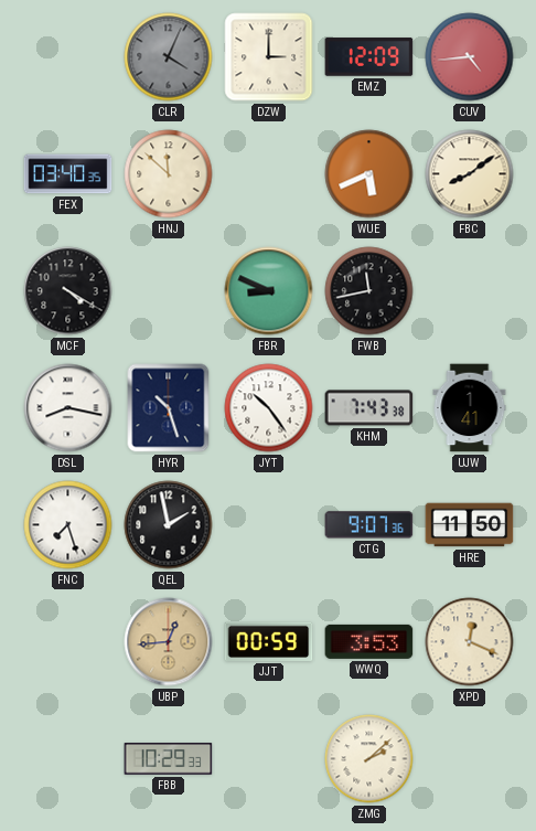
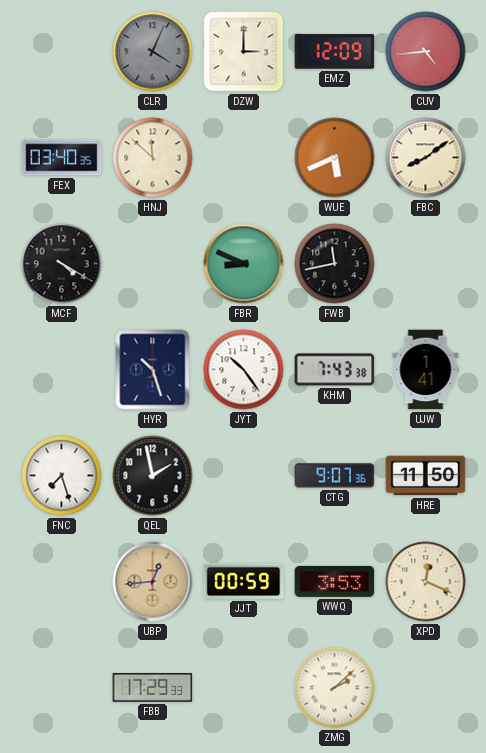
DSL: 8:17 -> none
FBB: 10:29 -> 17:29
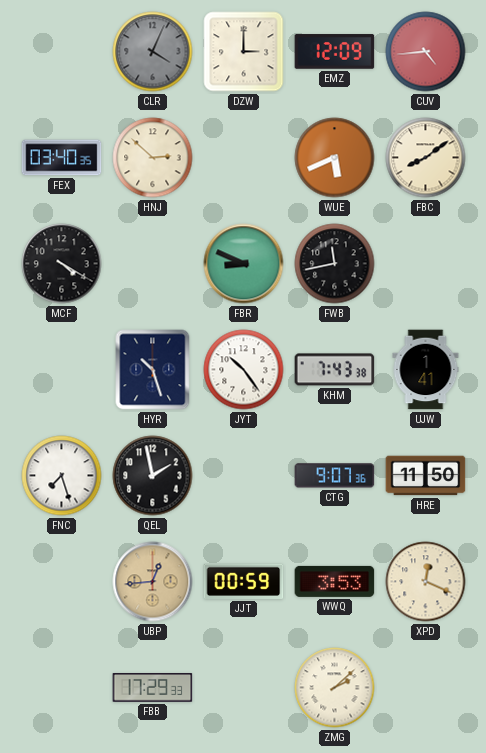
HNJ: 11:52 -> 2:52
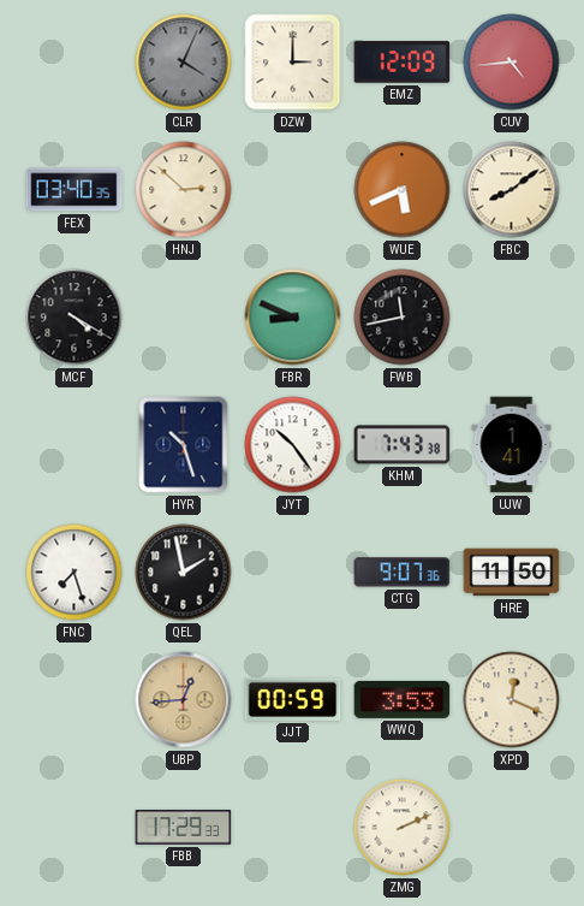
ZMG: 2:08 -> 2:11
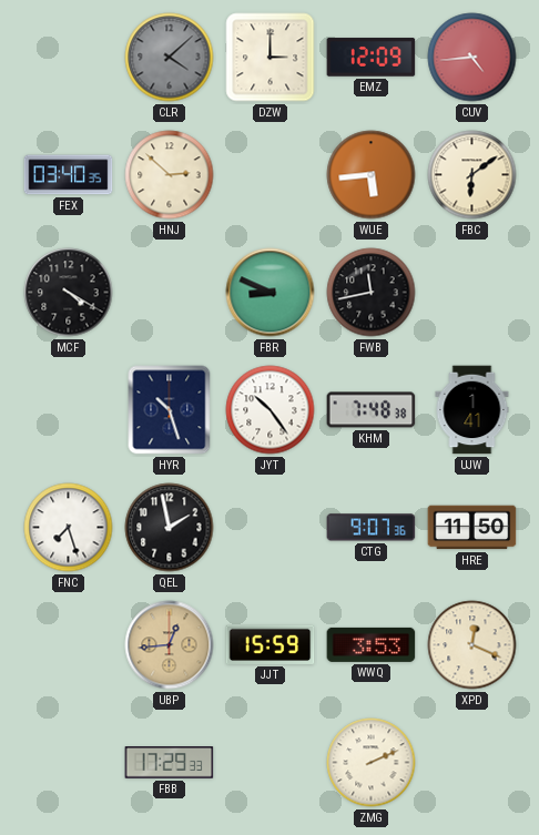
CLR: 4:04 -> 4:08
WUE: 5:41 -> 5:44
FBC: 8:09 -> 6:09
KHM: 7:43 -> 7:48
JJT: 00:59 -> 15:59
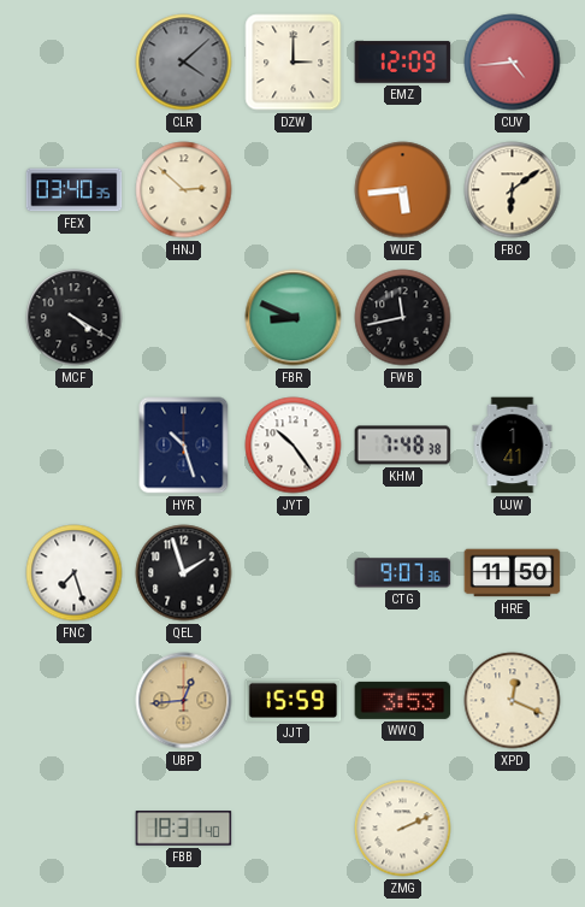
QEL: 1:58 -> 1:57
FBB: 17:29 -> 18:31
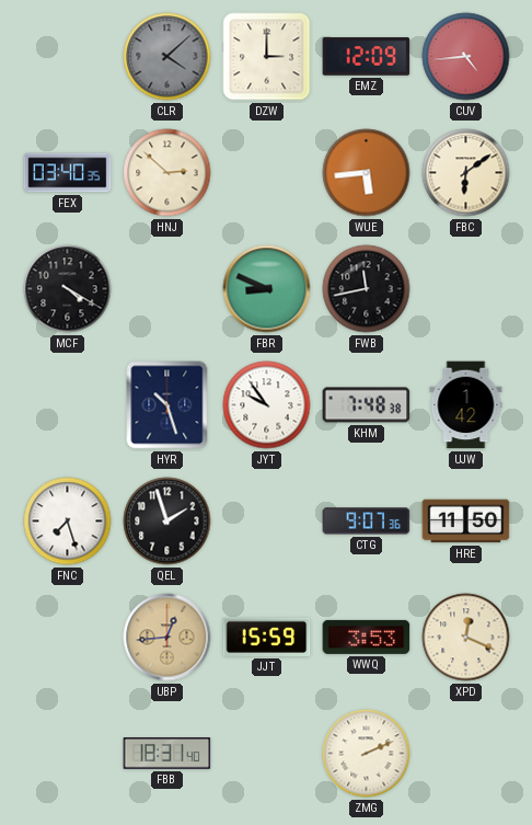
JYT: 10:24 -> 9:54
UJW: 1:41 -> 1:42
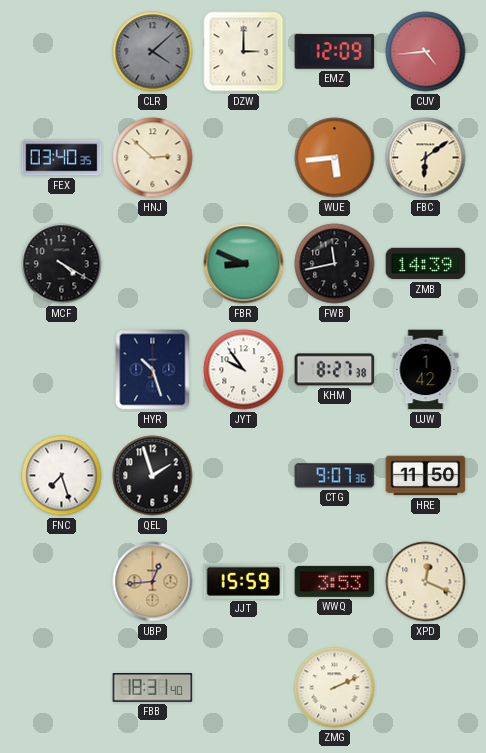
ZMB: none -> 14:39
KHM: 7:48 -> 8:27
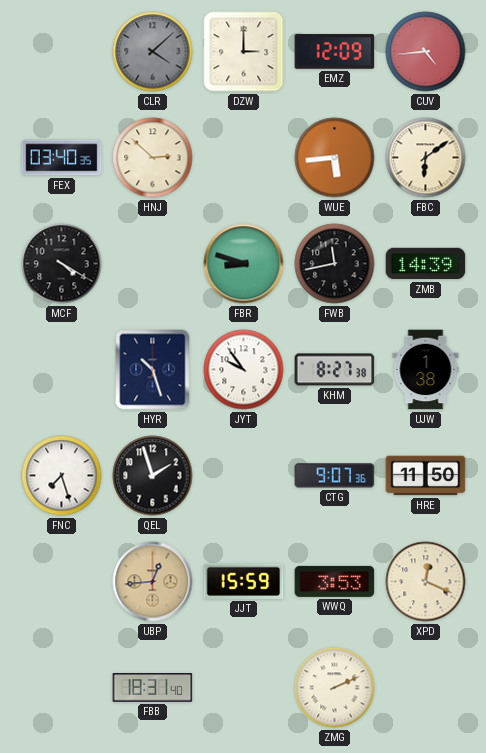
FBR: 8:49 -> 8:48
UJW: 1:42 -> 1:38
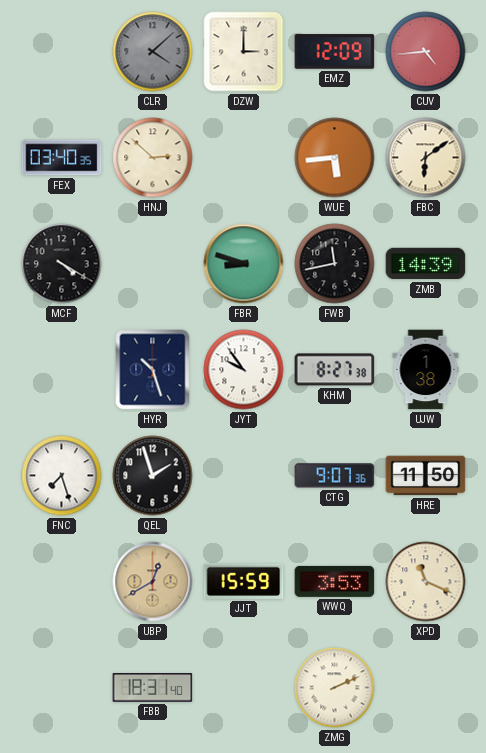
UBP: 12:44 -> 12:40
XPD: 12:19 -> 11:19
